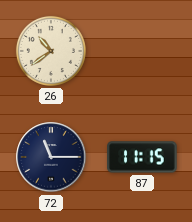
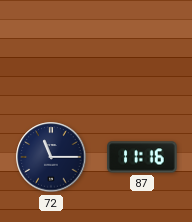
26: 10:39 -> none
87: 11:15 -> 11:16
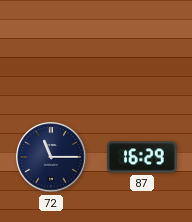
87: 11:16 -> 16:29
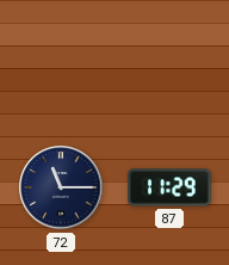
87: 16:29 -> 11:29
